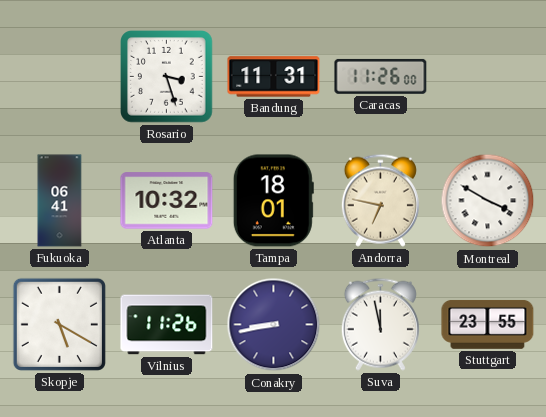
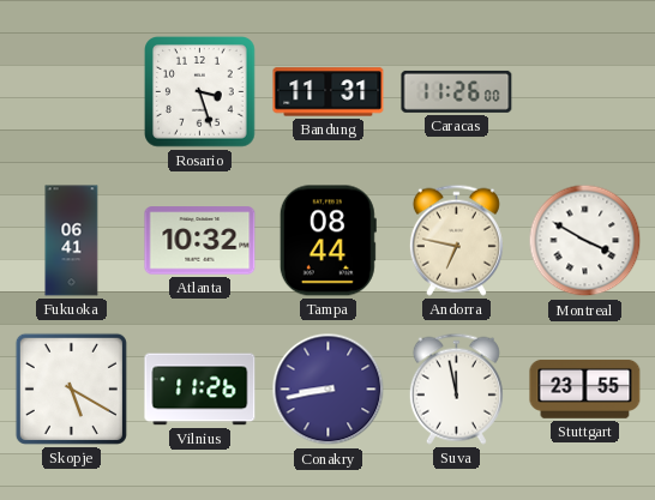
Tampa: 18:01 -> 08:44
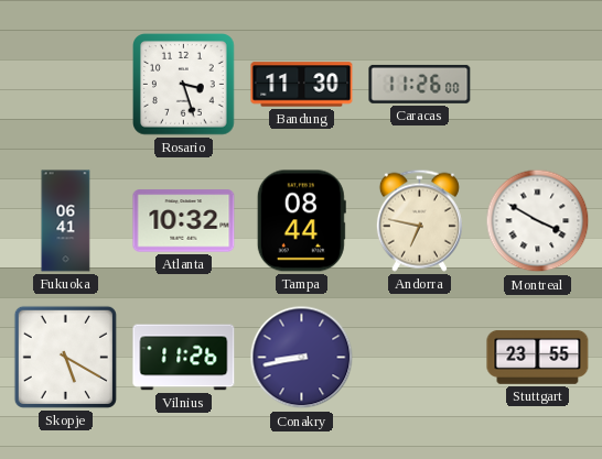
Bandung: 11:31 -> 11:30
Suva: 11:58 -> none
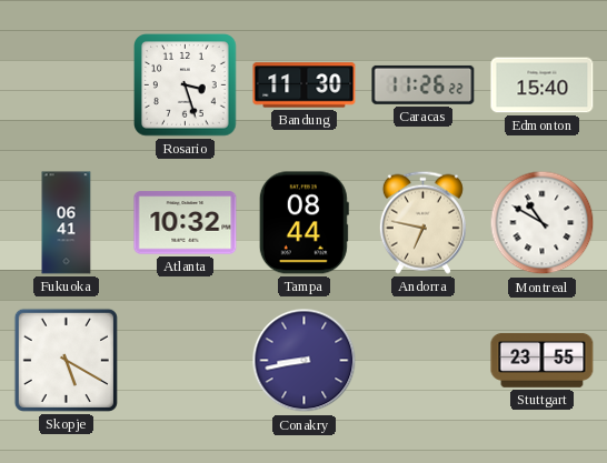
Caracas: 11:26:00 -> 11:26:22
Edmonton: none -> 15:40
Montreal: 3:50 -> 10:50
Vilnius: 11:26 -> none
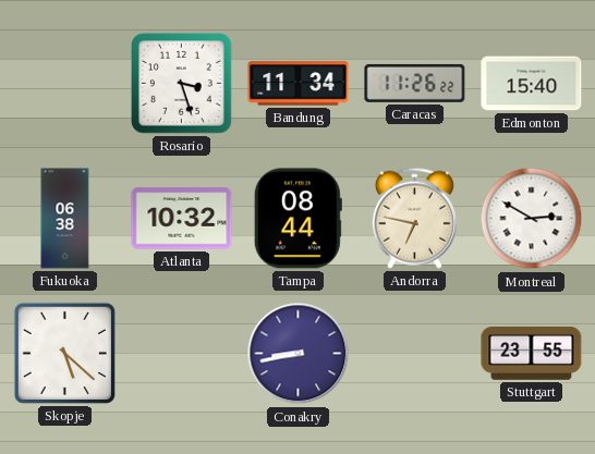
Bandung: 11:30 -> 11:34
Fukuoka: 06:41 -> 06:38
Montreal: 10:50 -> 2:50
Skopje: 5:20 -> 5:22
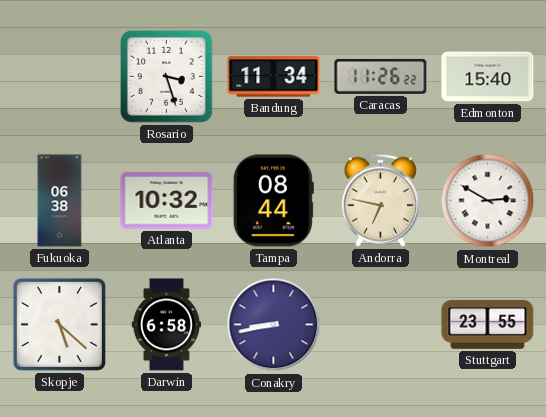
Darwin: none -> 6:58
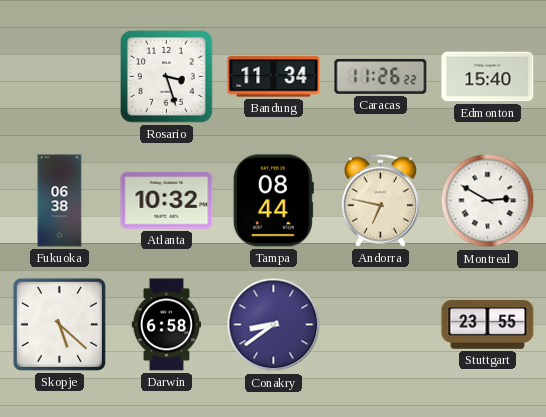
Conakry: 8:43 -> 8:39
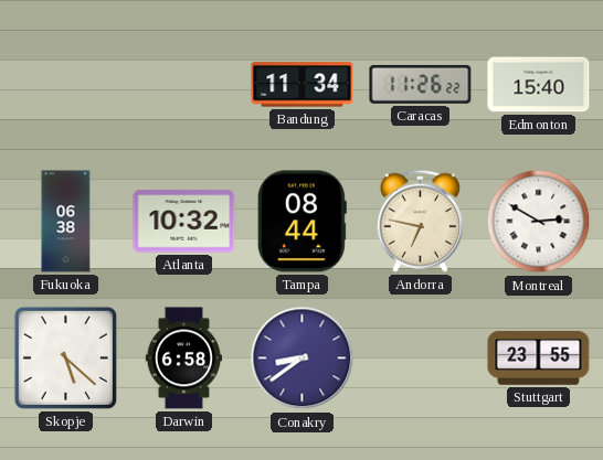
Rosario: 3:27 -> none
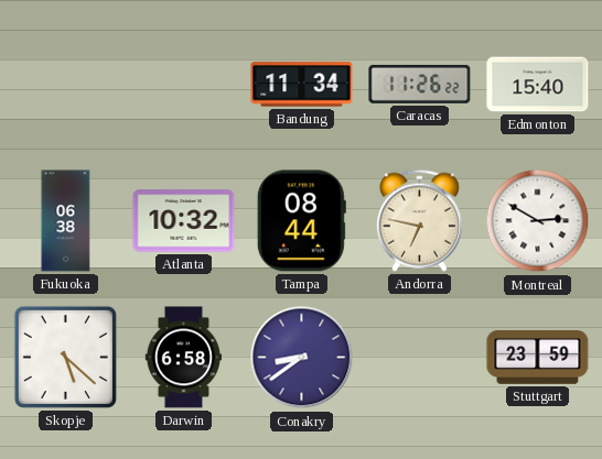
Stuttgart: 23:55 -> 23:59
